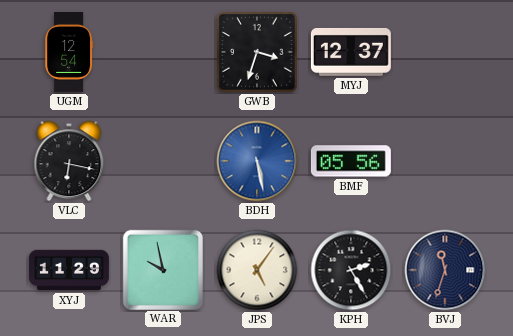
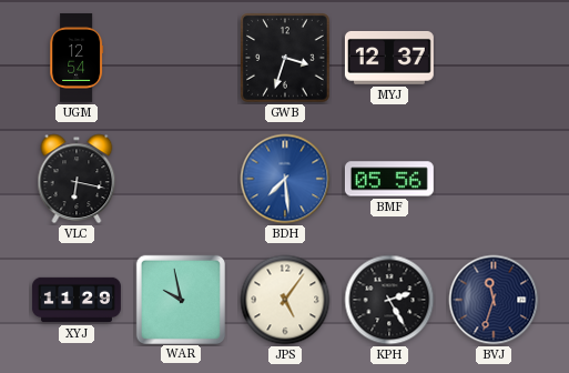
BDH: 5:28 -> 7:29
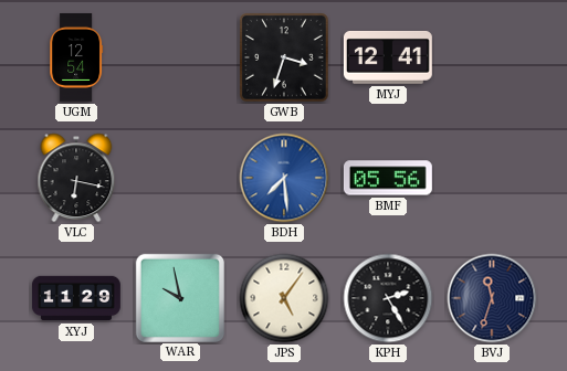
MYJ: 12:37 -> 12:41
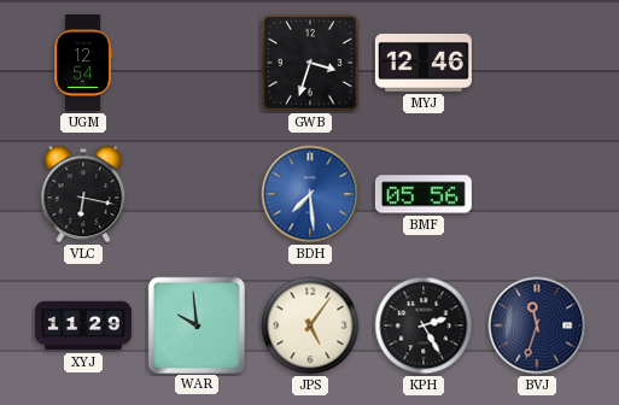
MYJ: 12:41 -> 12:46
WAR: 9:58 -> 9:59
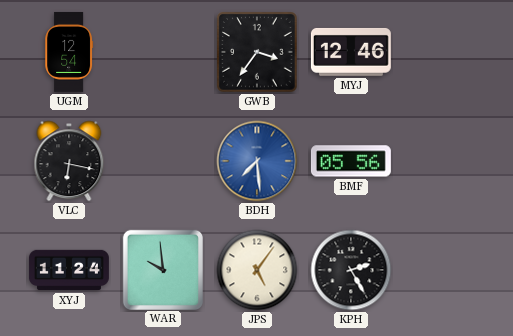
GWB: 3:33 -> 3:36
XYJ: 11:29 -> 11:24
BVJ: 11:33 -> none
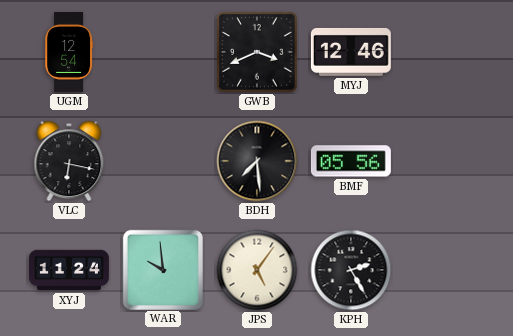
GWB: 3:36 -> 3:41
BDH dial: blue -> black
